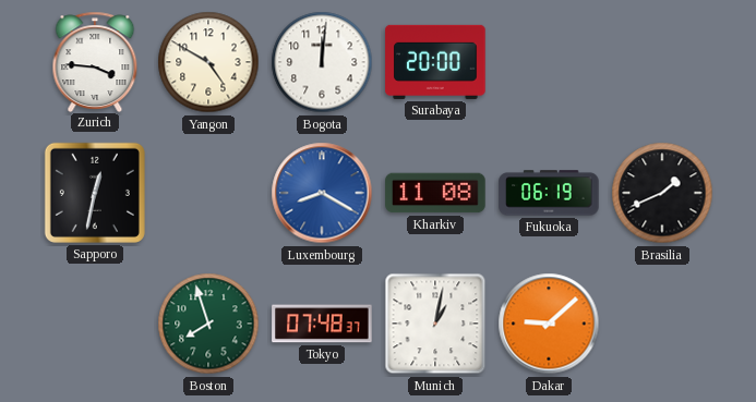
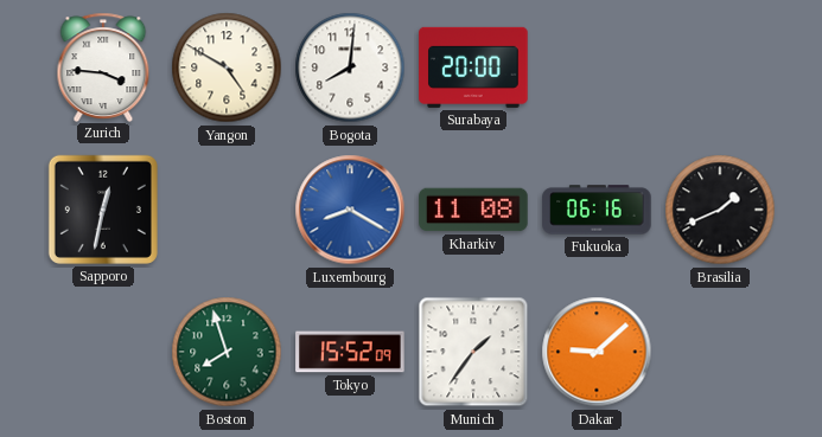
Bogota: 12:01 -> 8:01
Fukuoka: 06:19 -> 06:16
Tokyo: 07:48 -> 15:52
Munich: 1:02 -> 1:36
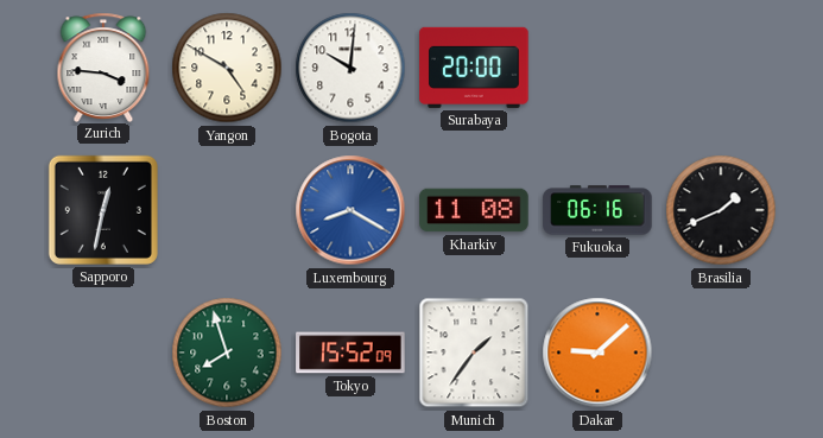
Bogota: 8:01 -> 10:01
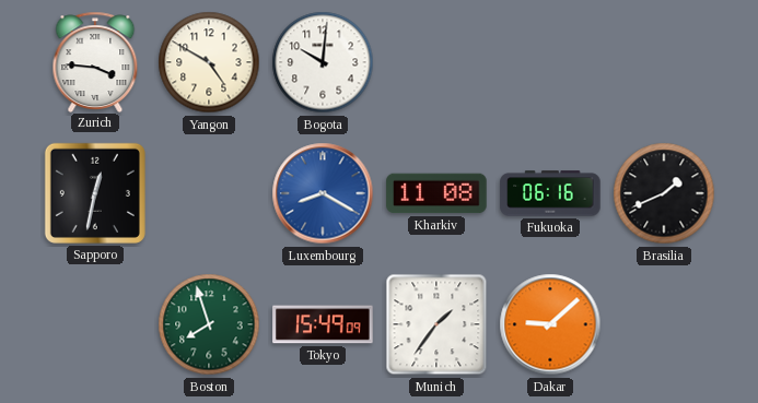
Surabaya: 20:00 -> none
Tokyo: 15:52 -> 15:49
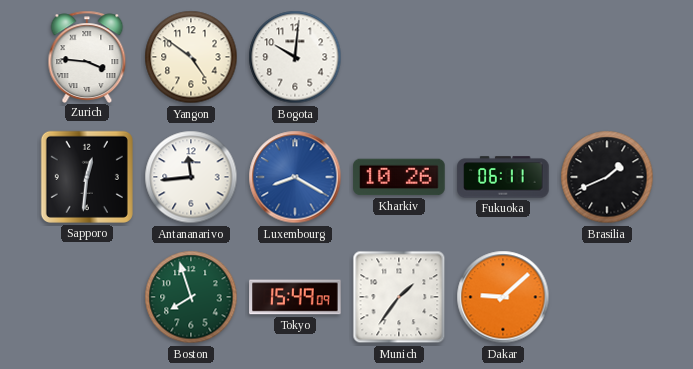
Yangon: 4:50 -> 4:51
Sapporo: 12:32 -> 12:31
Antananarivo: none -> 11:44
Kharkiv: 11:08 -> 10:26
Fukuoka: 06:16 -> 06:11
